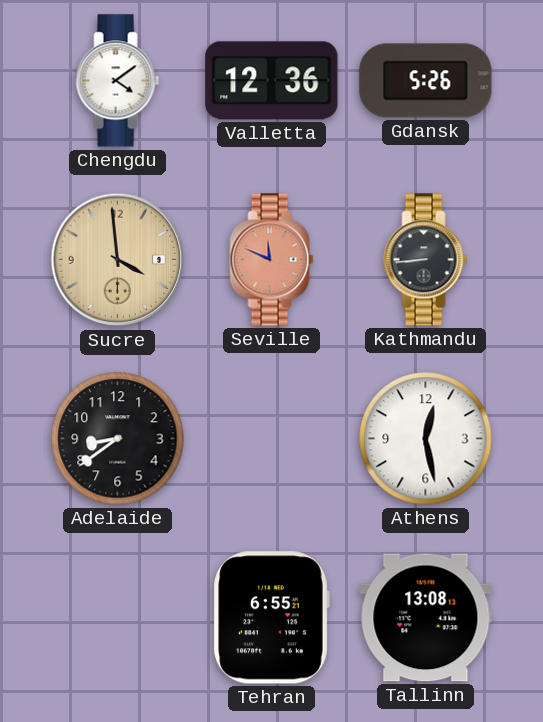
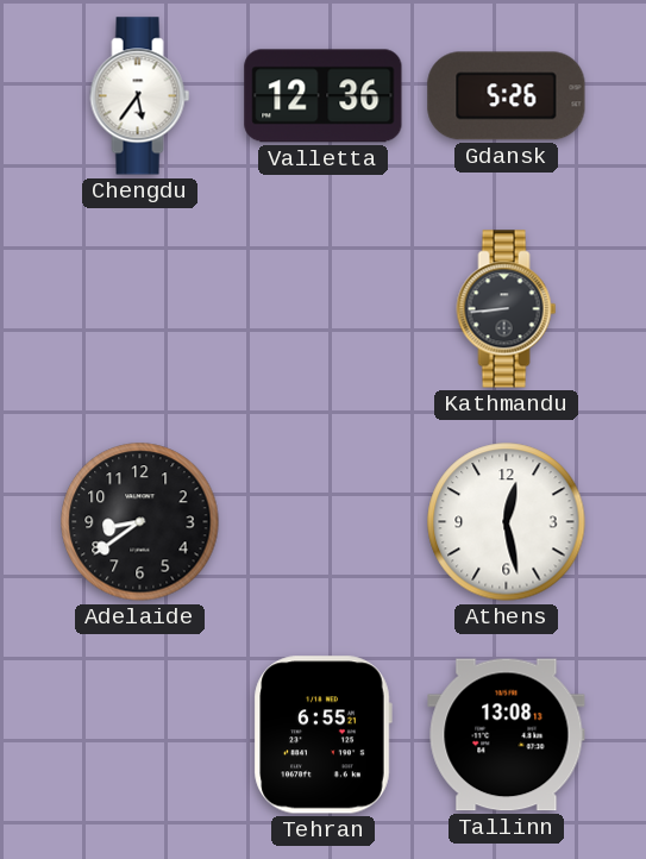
Chengdu: 4:09 -> 5:36
Sucre: 3:59 -> none
Seville: 11:49 -> none
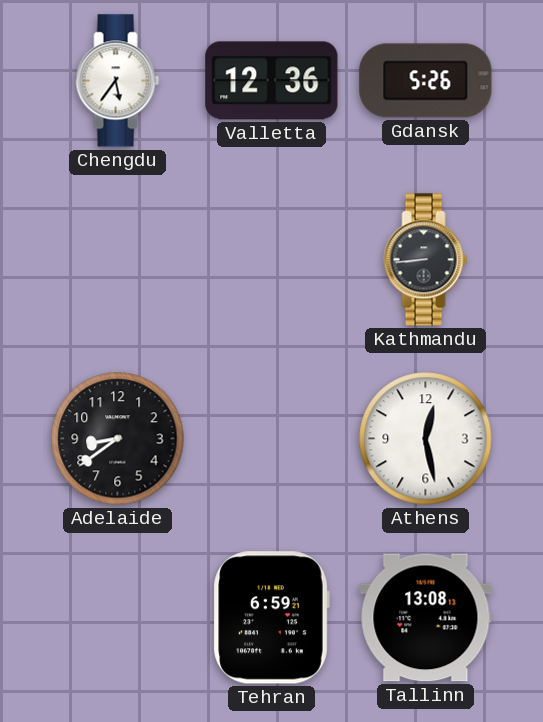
Tehran: 6:55 -> 6:59
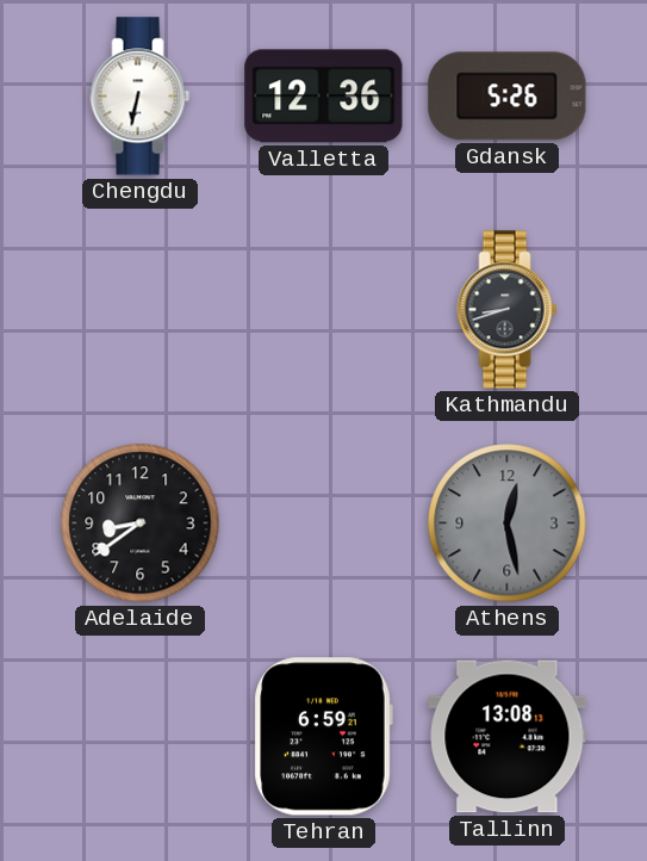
Chengdu: 5:36 -> 6:32
Kathmandu: 8:44 -> 8:42
Athens dial: white -> grey
